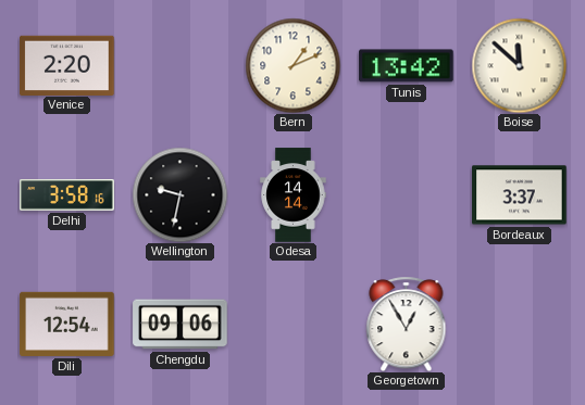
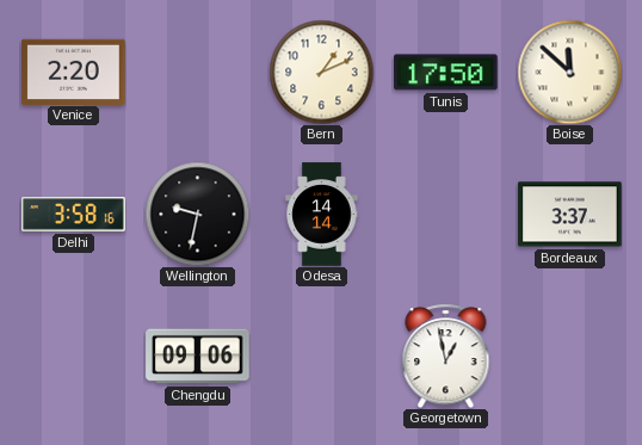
Tunis: 13:42 -> 17:50
Dili: 12:54 -> none
Georgetown: 12:55 -> 12:58
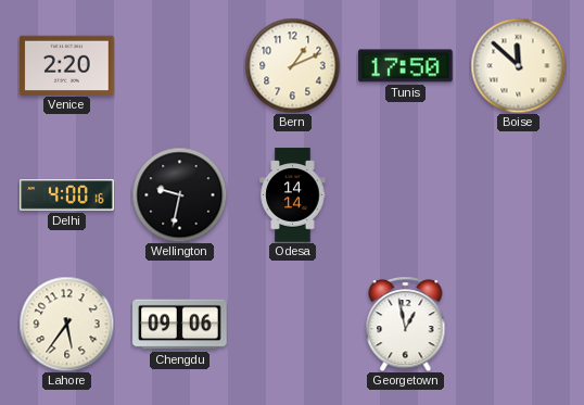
Delhi: 3:58 -> 4:00
Bordeaux: 3:37 -> none
Lahore: none -> 5:36
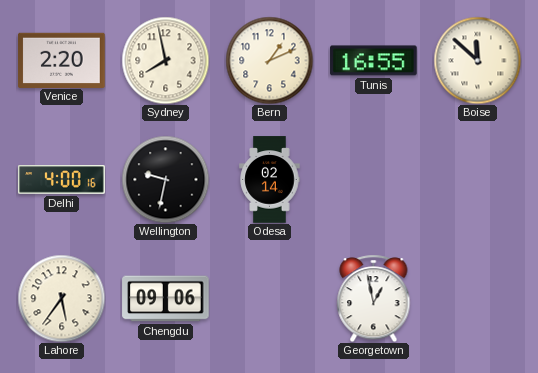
Sydney: none -> 7:58
Tunis: 17:50 -> 16:55
Odesa: 14:14 -> 02:14
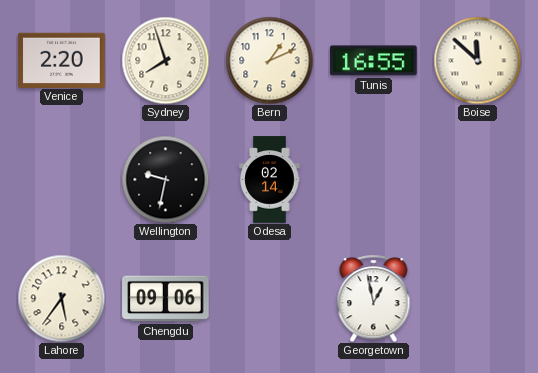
Sydney: 7:58 -> 7:57
Delhi: 4:00 -> none
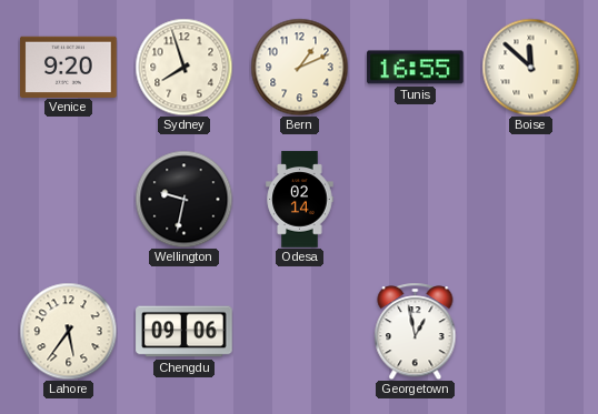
Venice: 2:20 -> 9:20
